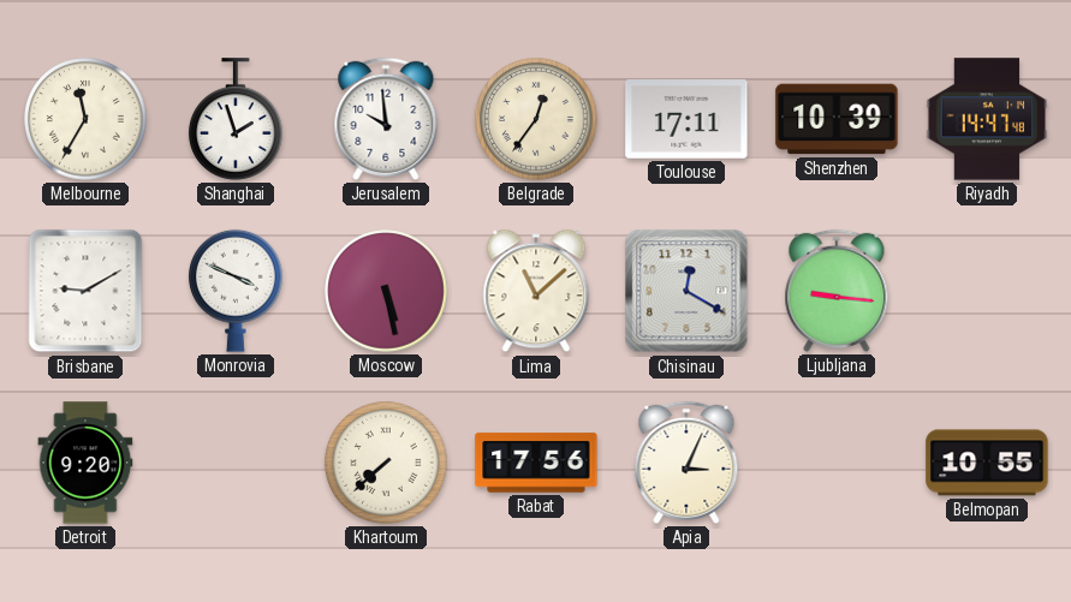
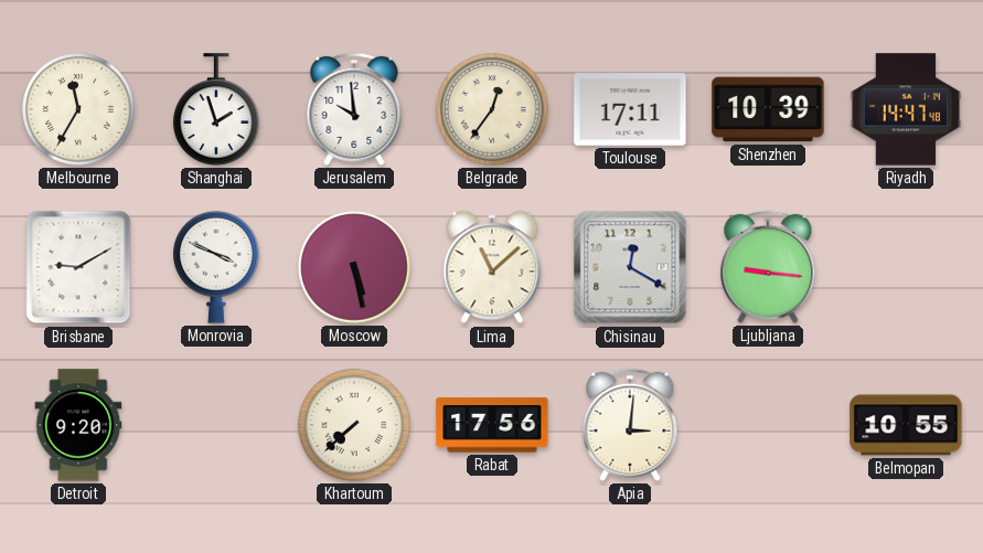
Apia: 3:04 -> 3:01
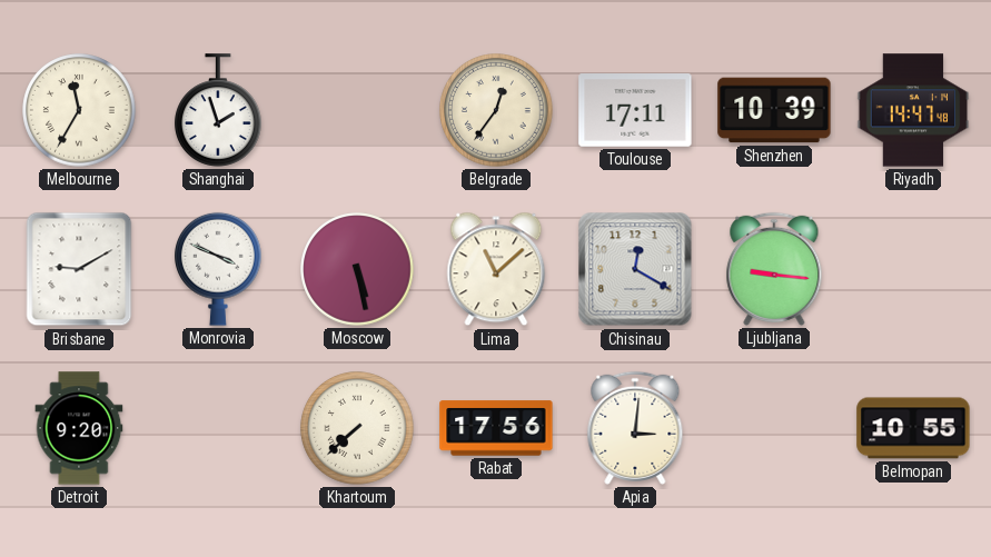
Jerusalem: 9:59 -> none
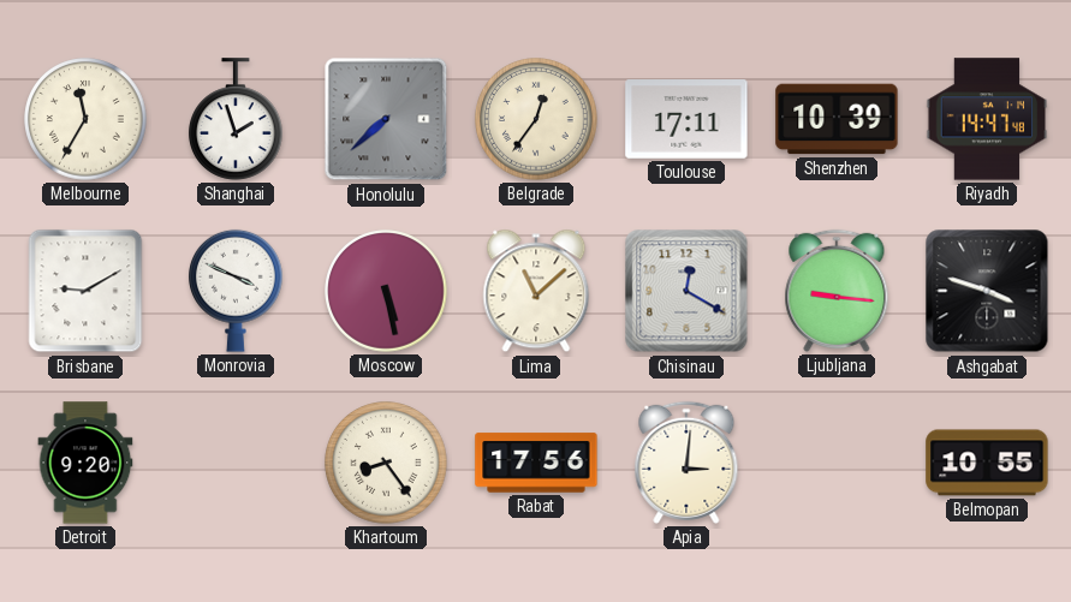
Honolulu: none -> 7:38
Ashgabat: none -> 3:48
Khartoum: 7:38 -> 8:24
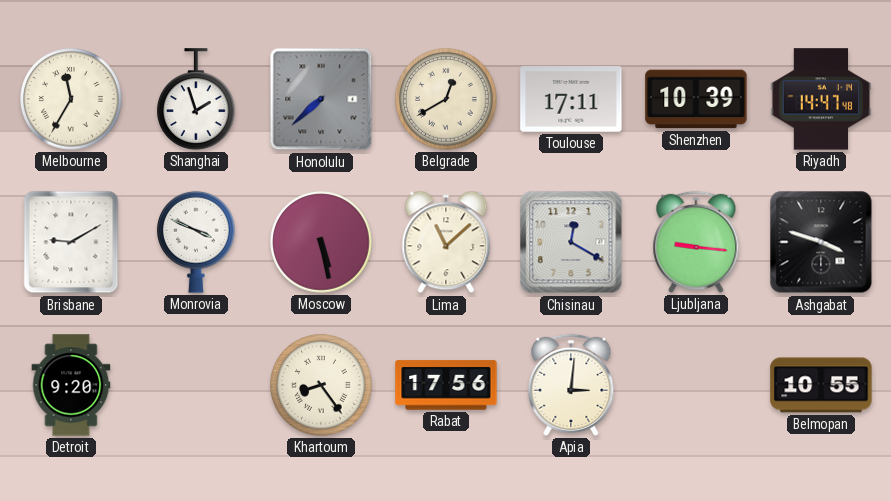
Belgrade: 12:36 -> 12:40
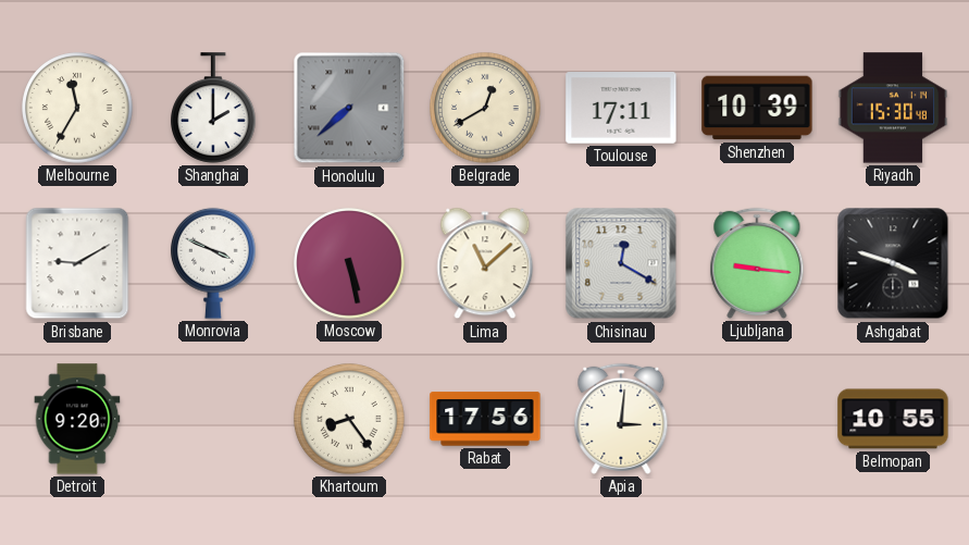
Shanghai: 1:57 -> 2:00
Riyadh: 14:47 -> 15:30
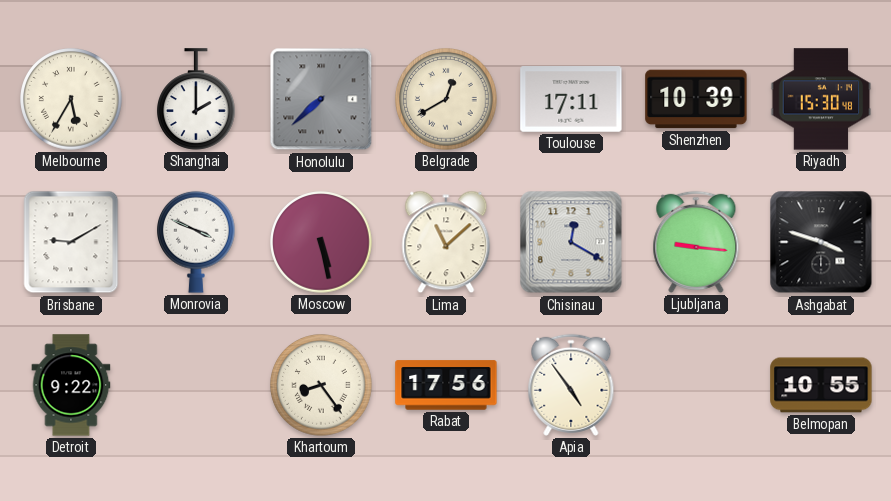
Melbourne: 11:35 -> 5:35
Detroit: 9:20 -> 9:22
Apia: 3:01 -> 4:54
